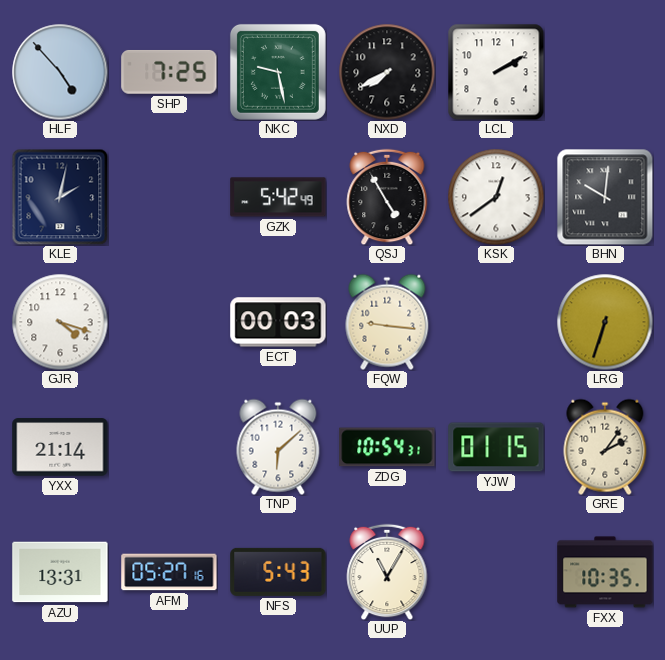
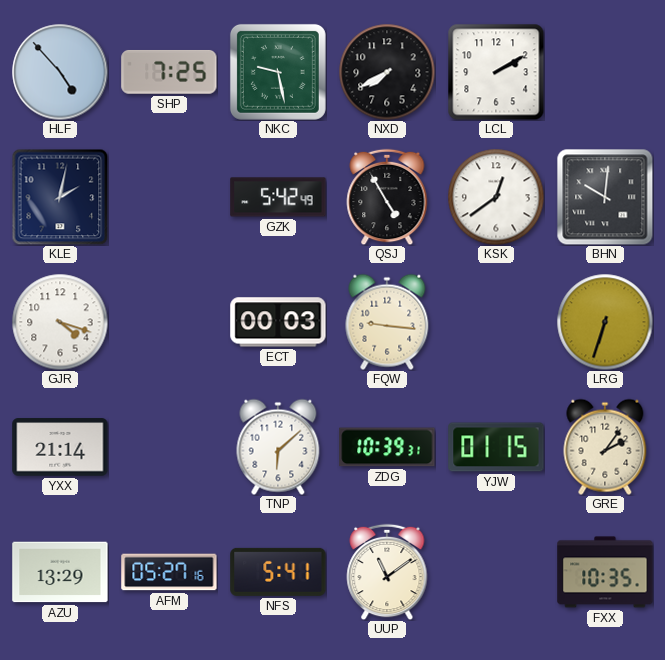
ZDG: 10:54 -> 10:39
AZU: 13:31 -> 13:29
NFS: 5:43 -> 5:41
UUP: 11:05 -> 11:09
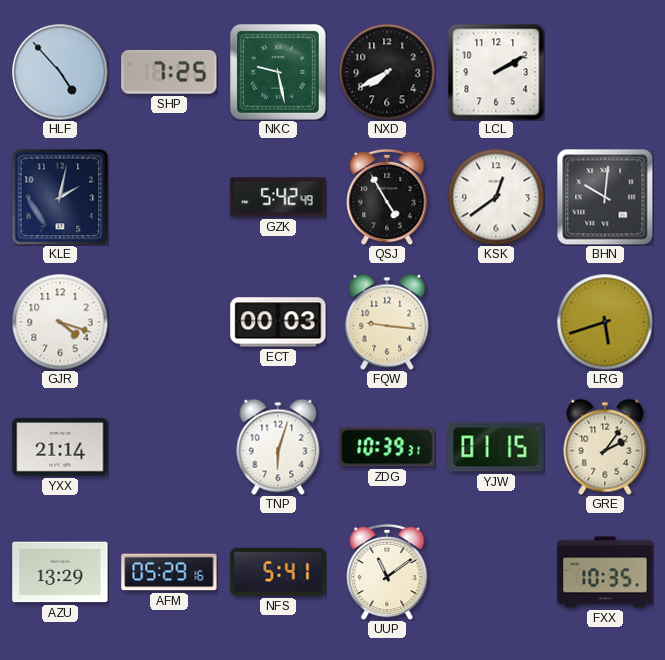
LRG: 6:33 -> 5:42
TNP: 6:08 -> 6:03
AFM: 05:27 -> 05:29
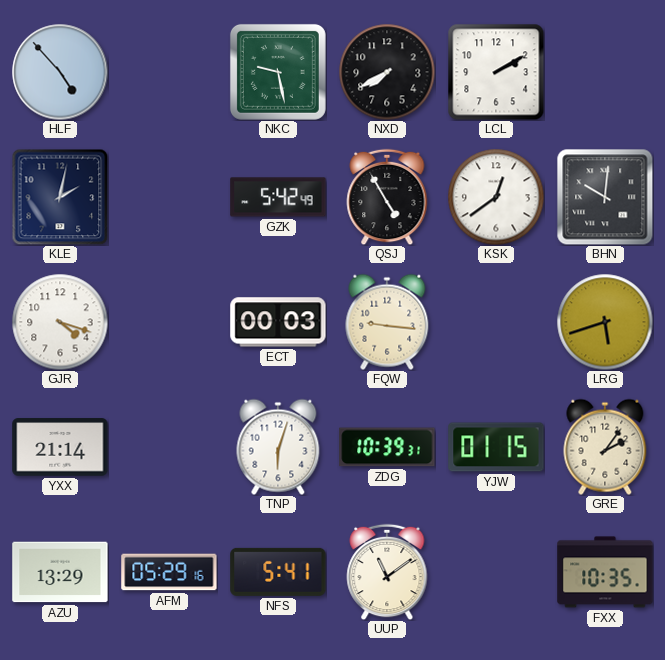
SHP: 7:25 -> none
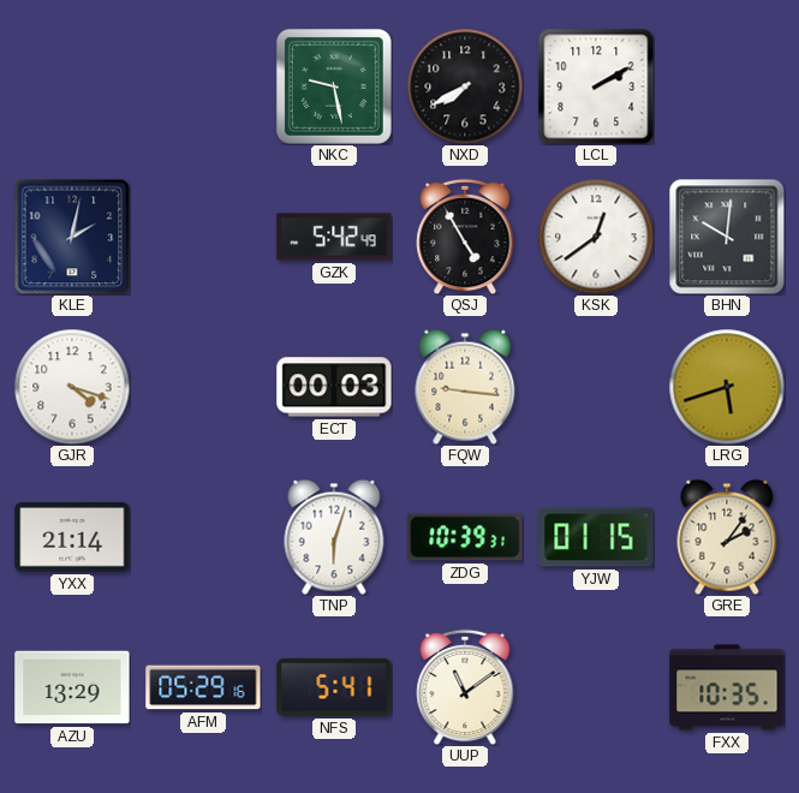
HLF: 4:53 -> none
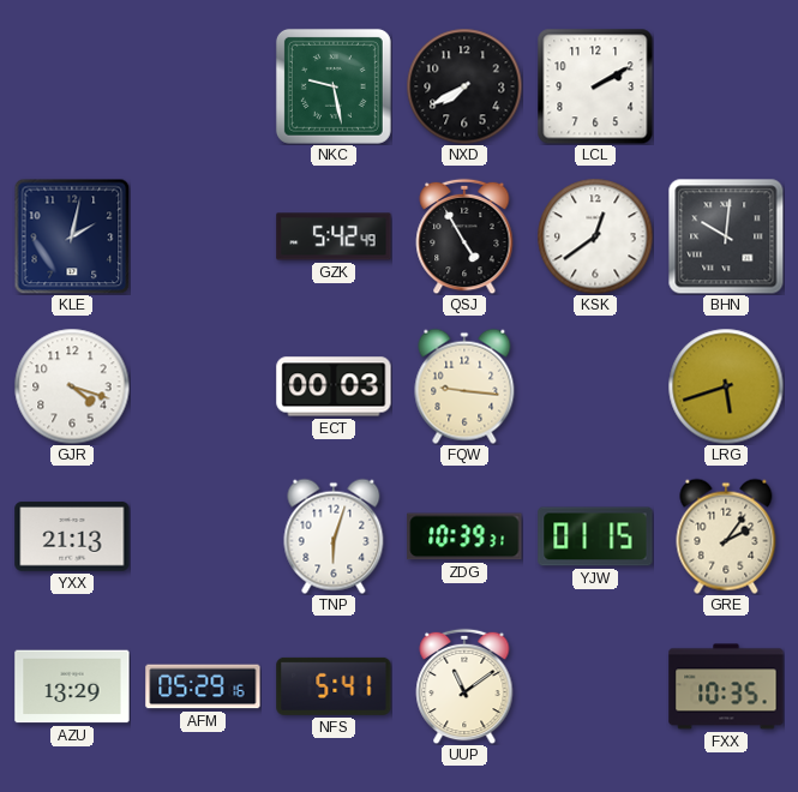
YXX: 21:14 -> 21:13
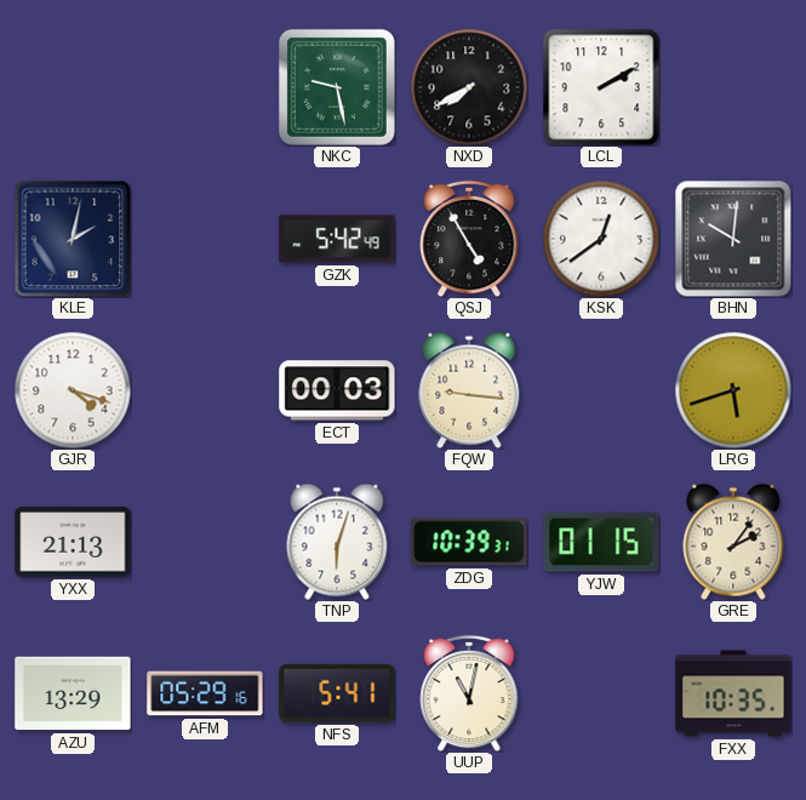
UUP: 11:09 -> 11:02
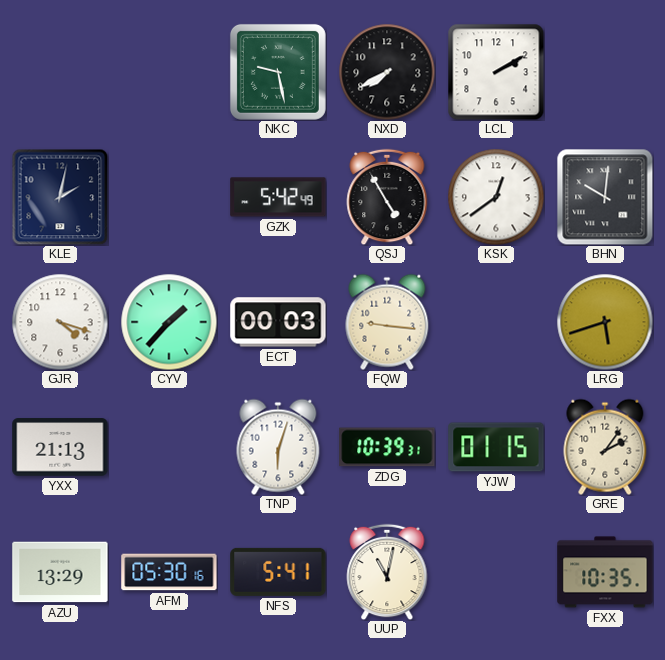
CYV: none -> 1:37
AFM: 05:29 -> 05:30
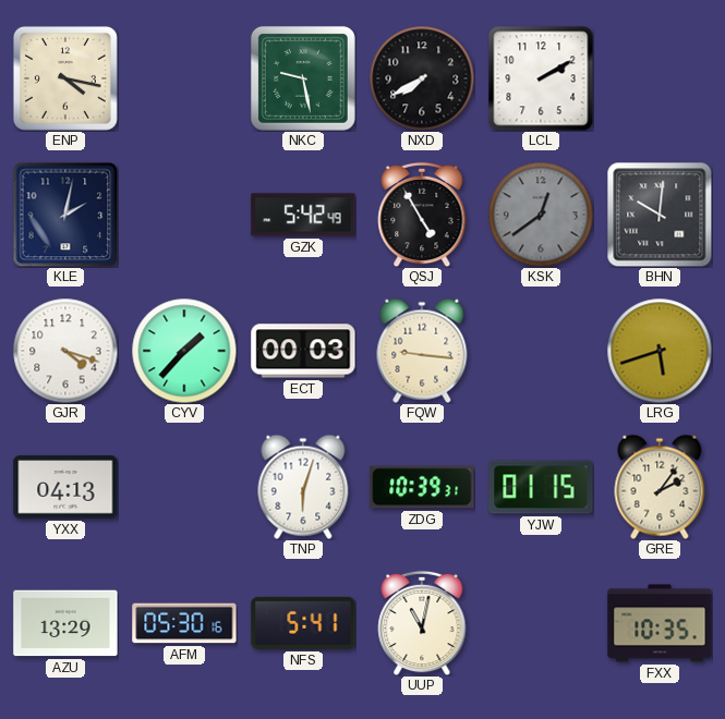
ENP: none -> 4:17
KSK dial: white -> grey
YXX: 21:13 -> 04:13
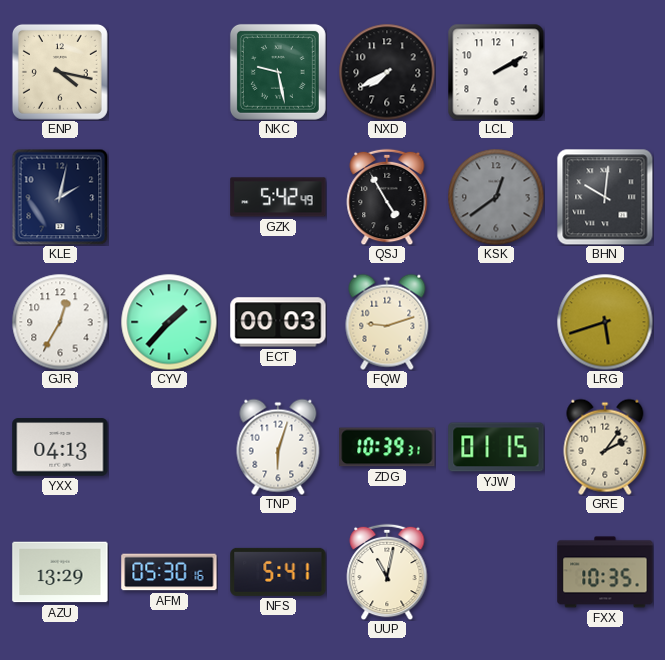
GJR: 4:18 -> 12:35
FQW: 9:16 -> 9:12
